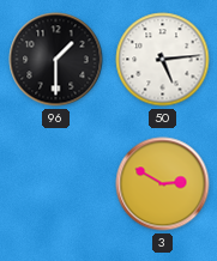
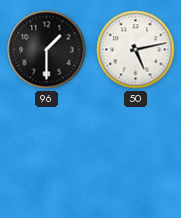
50: 5:14 -> 5:13
3: 2:50 -> none
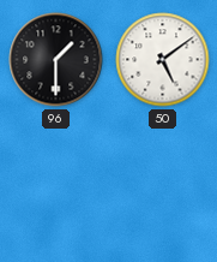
50: 5:13 -> 5:09
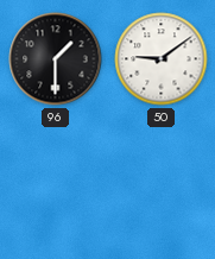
50: 5:09 -> 9:09
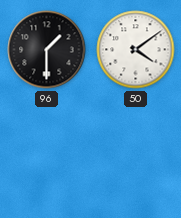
50: 9:09 -> 4:09
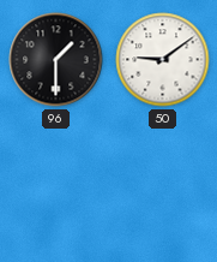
50: 4:09 -> 9:09
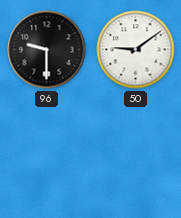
96: 1:30 -> 9:30
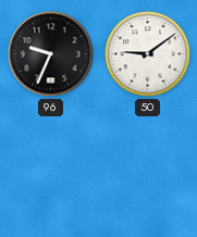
96: 9:30 -> 9:34
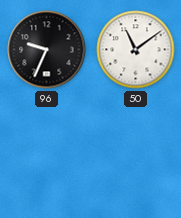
50: 9:09 -> 11:09
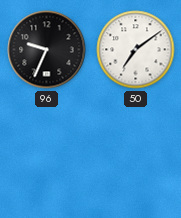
50: 11:09 -> 7:09
